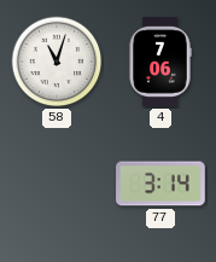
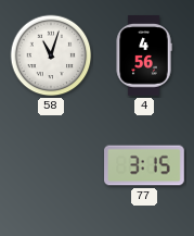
4: 7:06 -> 4:56
77: 3:14 -> 3:15
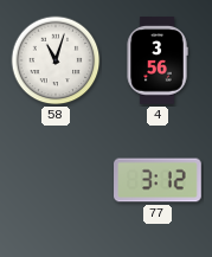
4: 4:56 -> 3:56
77: 3:15 -> 3:12
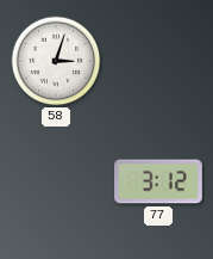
58: 11:03 -> 3:03
4: 3:56 -> none
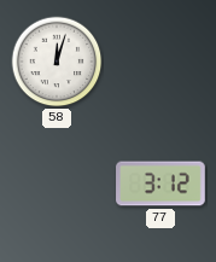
58: 3:03 -> 12:03
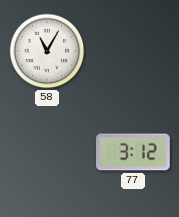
58: 12:03 -> 11:05
